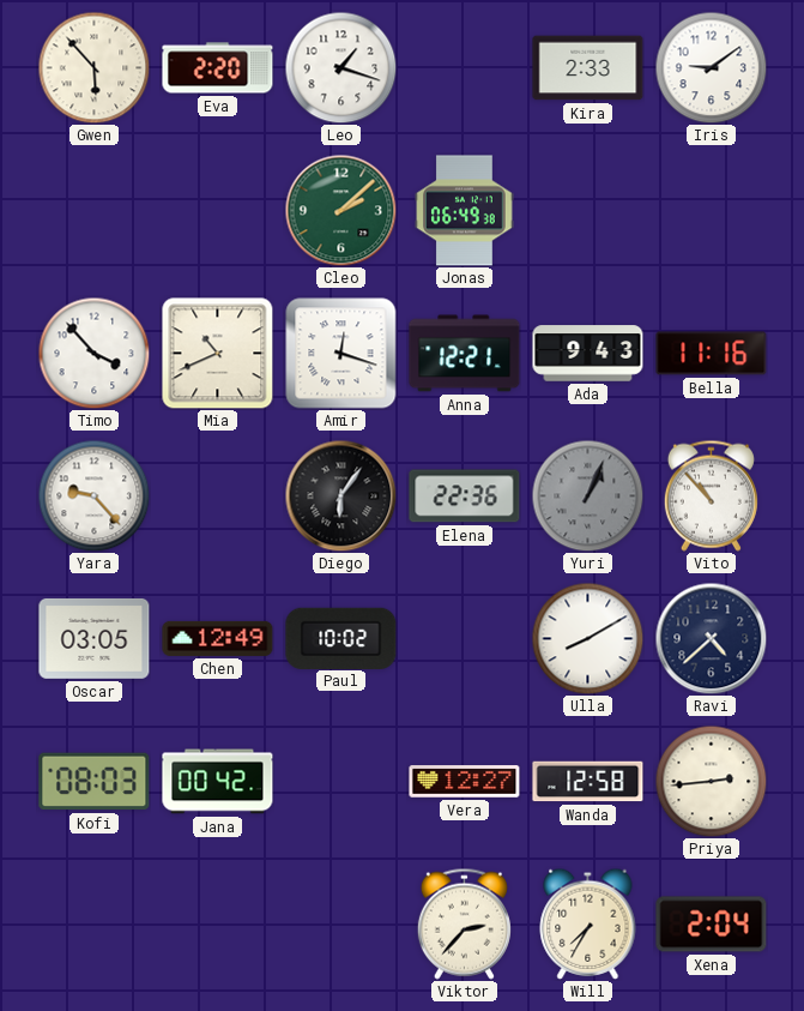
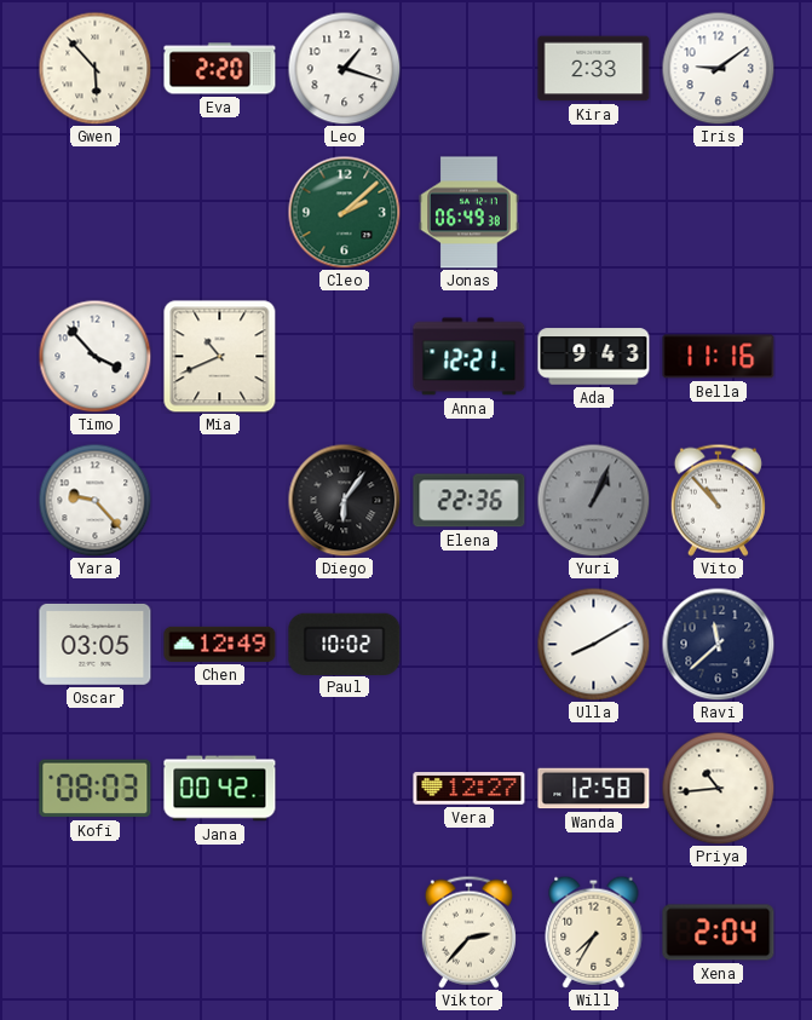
Amir: 12:18 -> none
Ravi: 4:38 -> 11:38
Priya: 2:44 -> 10:44
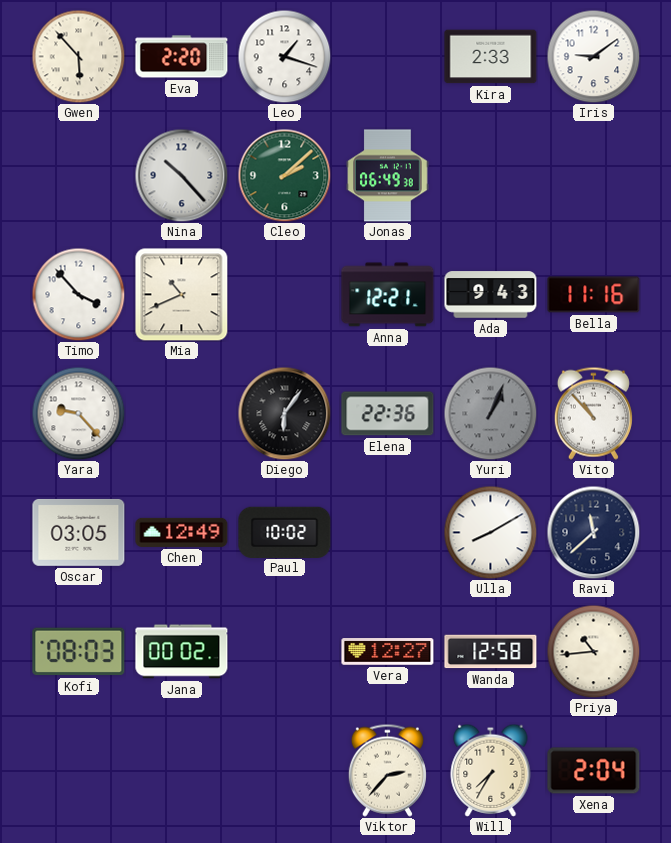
Nina: none -> 10:23
Jana: 00:42 -> 00:02
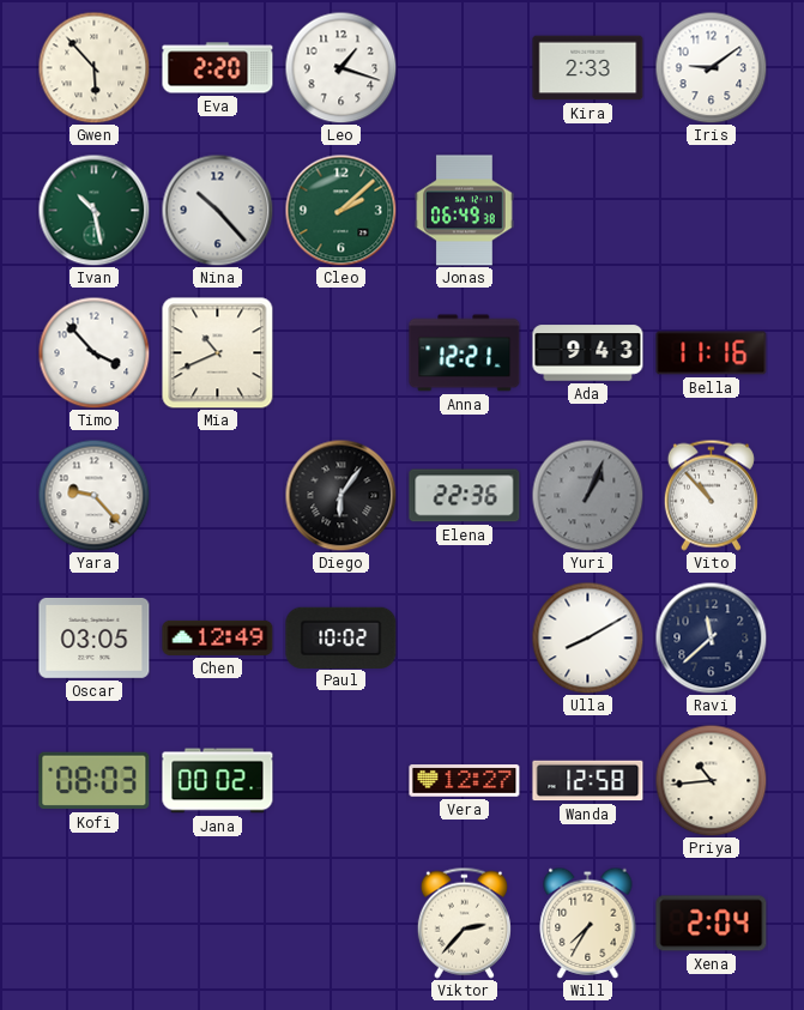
Ivan: none -> 10:28
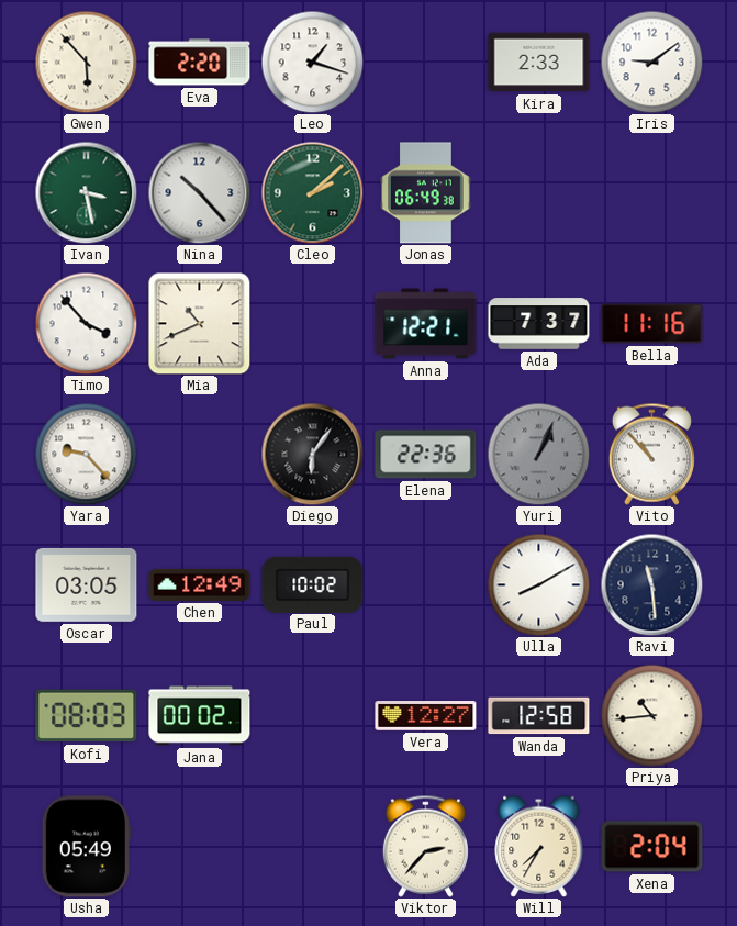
Ivan: 10:28 -> 3:28
Ada: 9:43 -> 7:37
Ravi: 11:38 -> 11:29
Usha: none -> 05:49
